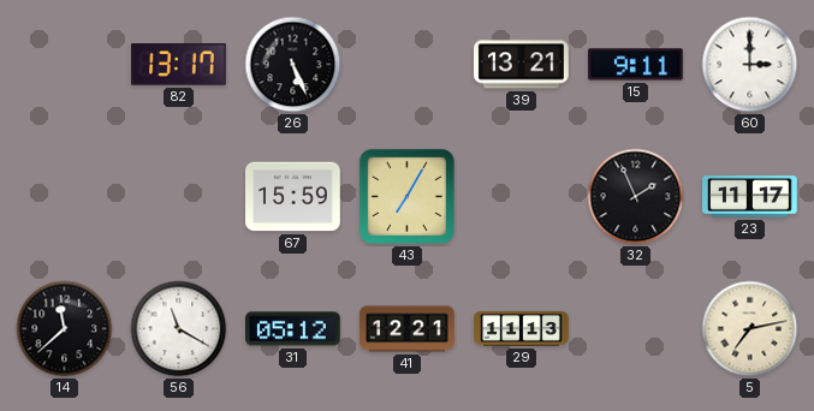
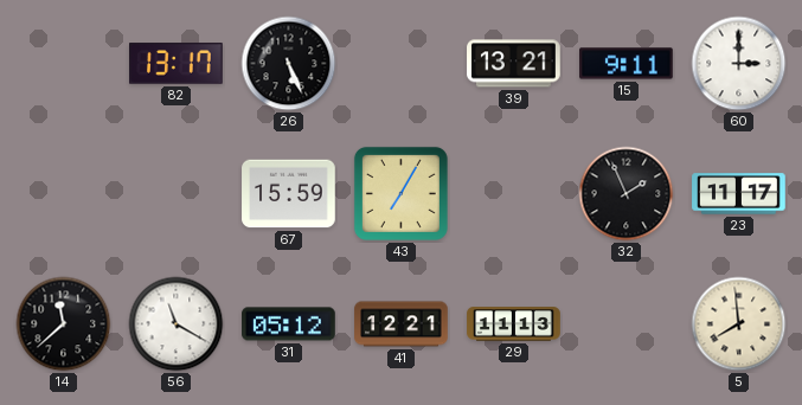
5: 7:13 -> 7:59
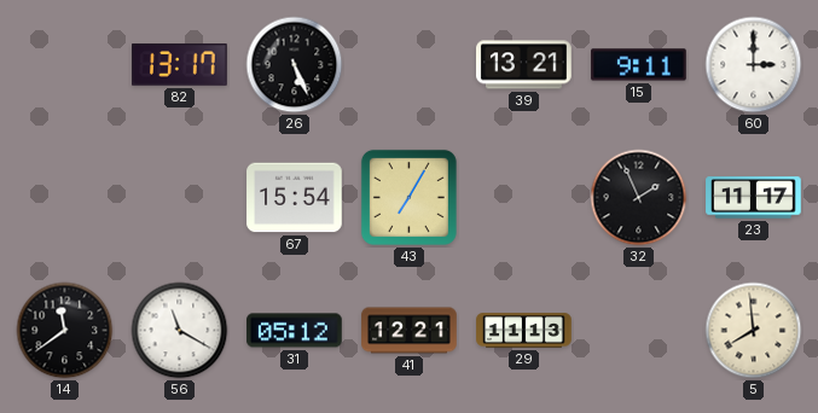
67: 15:59 -> 15:54
14: 11:38 -> 11:39
